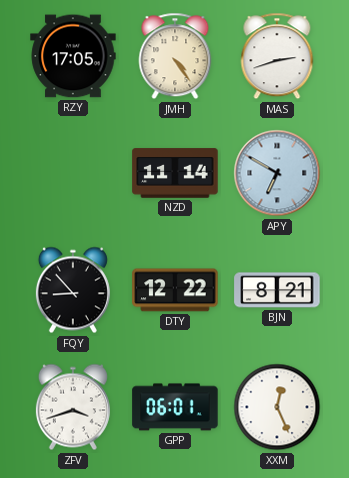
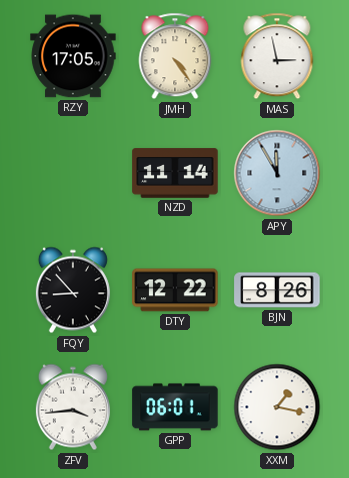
MAS: 2:42 -> 2:58
APY: 6:50 -> 11:55
BJN: 8:21 -> 8:26
ZFV: 3:42 -> 3:44
XXM: 12:26 -> 1:17
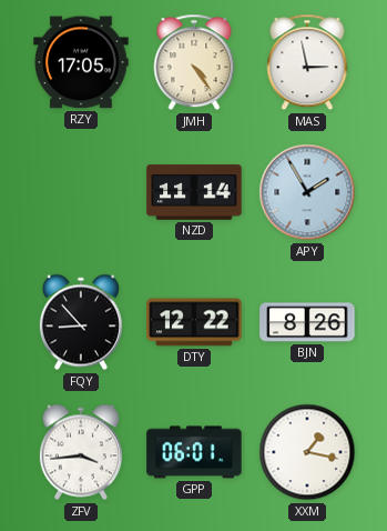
APY: 11:55 -> 1:55
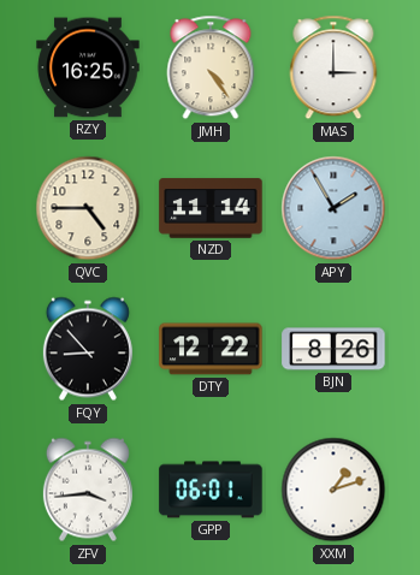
RZY: 17:05 -> 16:25
MAS: 2:58 -> 3:00
QVC: none -> 4:45
XXM: 1:17 -> 1:12
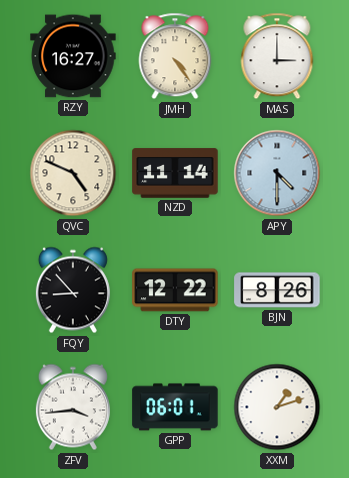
RZY: 16:25 -> 16:27
QVC: 4:45 -> 4:49
APY: 1:55 -> 4:30
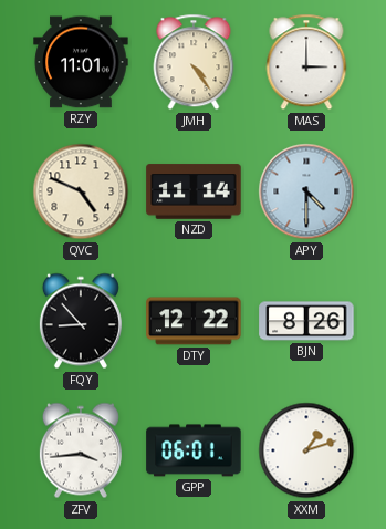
RZY: 16:27 -> 11:01
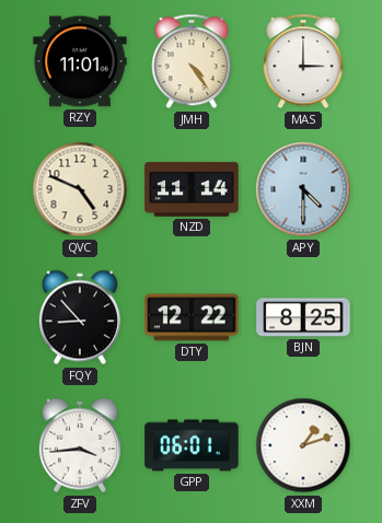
BJN: 8:26 -> 8:25
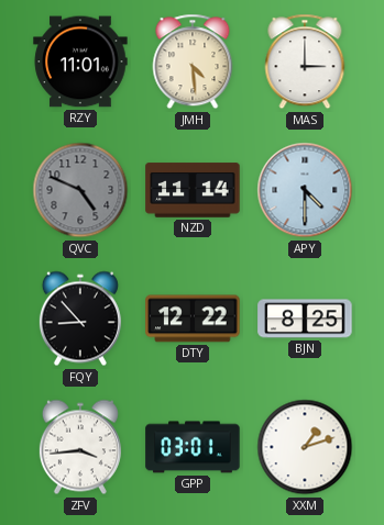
JMH: 4:24 -> 4:29
QVC dial: cream -> grey
GPP: 06:01 -> 03:01
